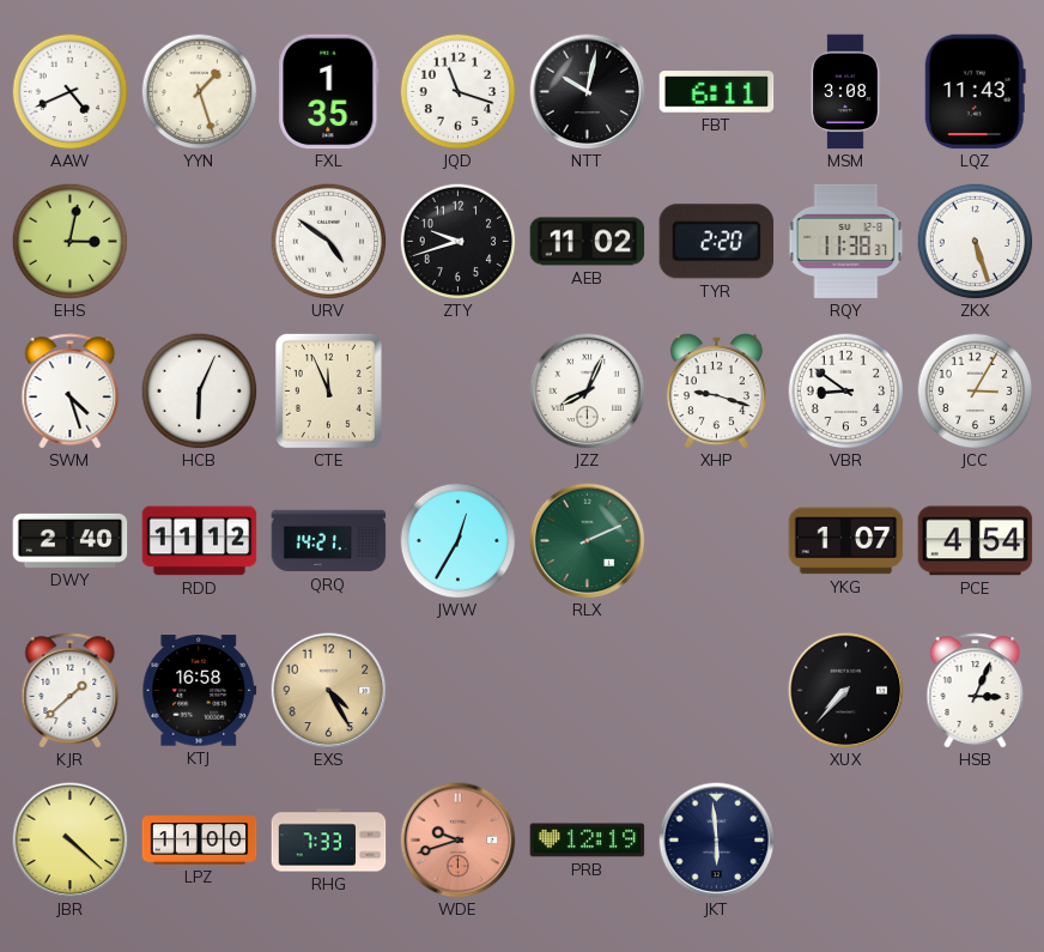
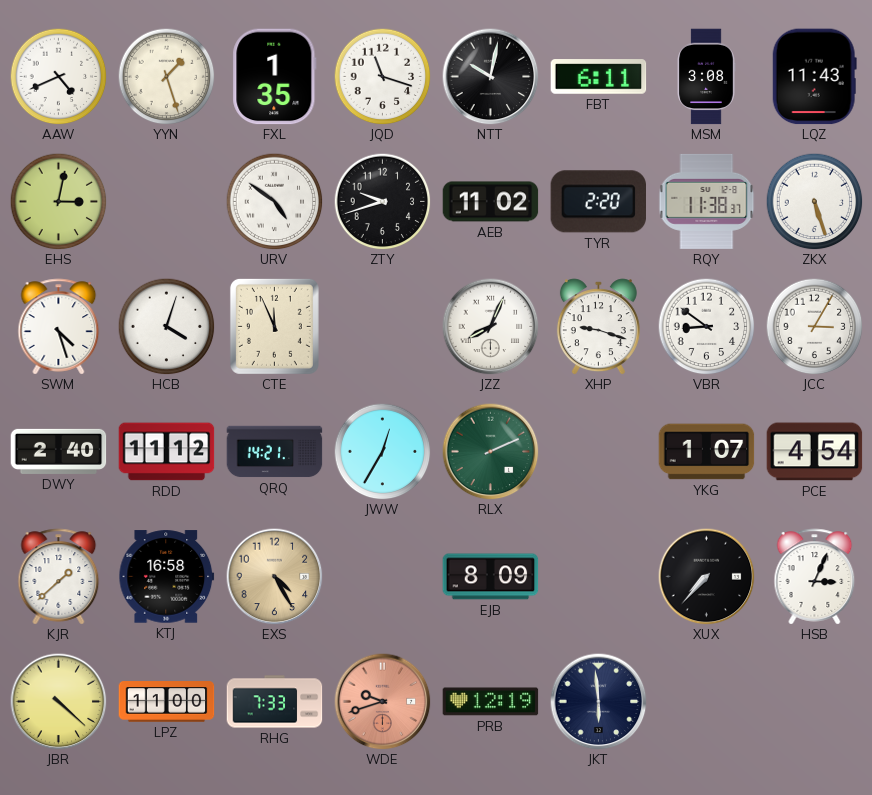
HCB: 6:04 -> 4:03
EJB: none -> 8:09
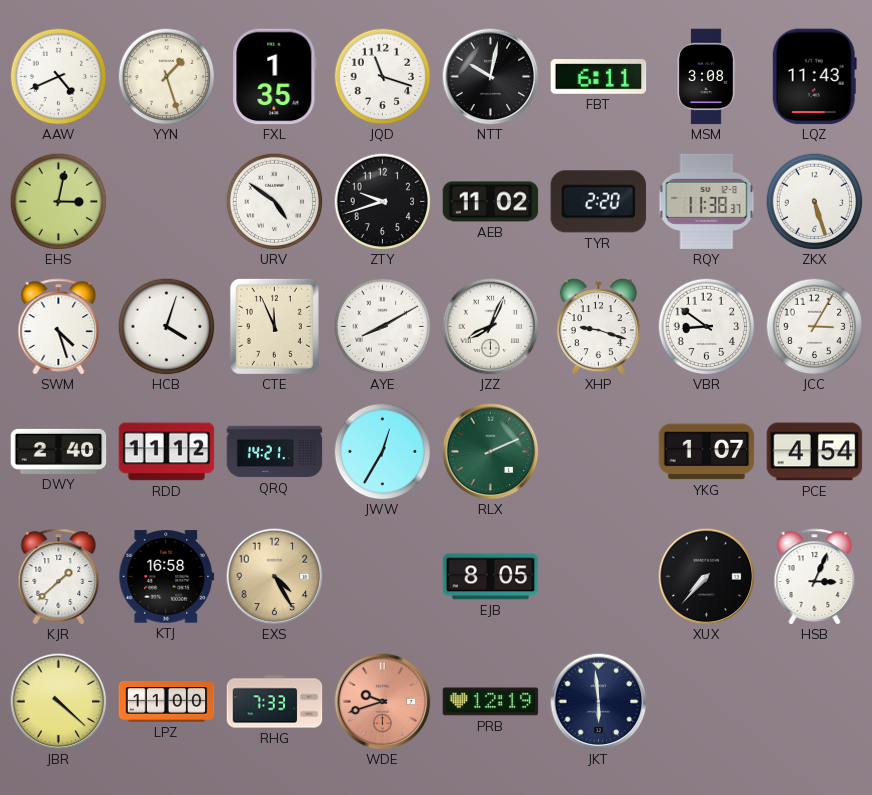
AYE: none -> 8:10
EJB: 8:09 -> 8:05
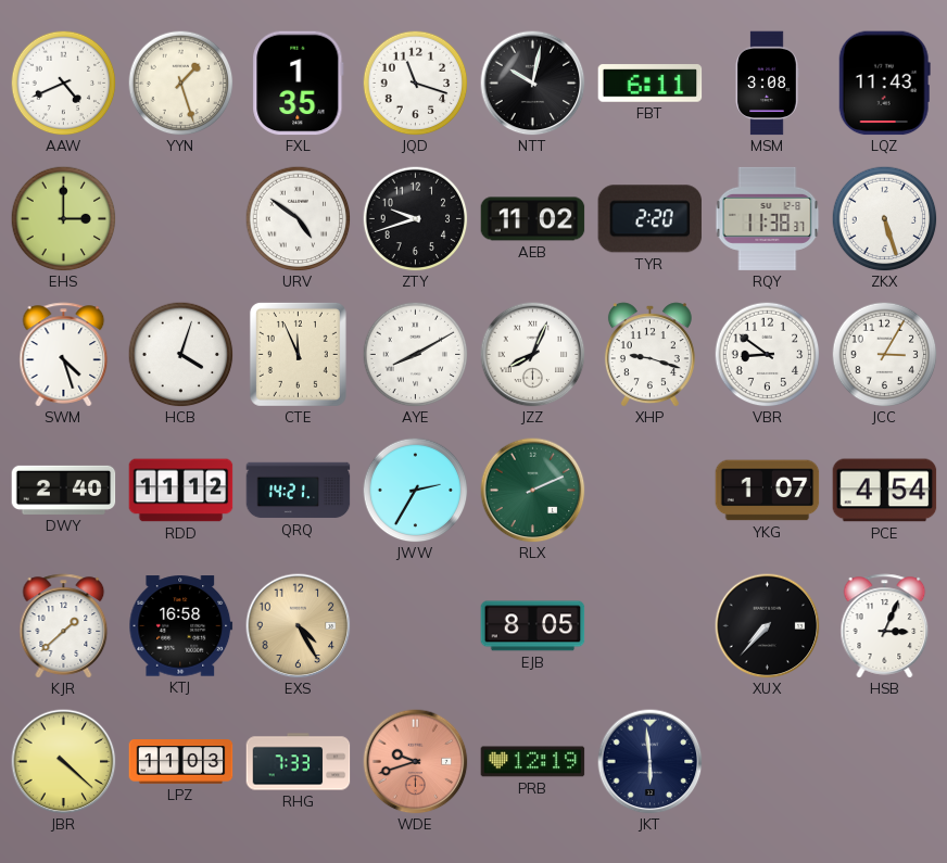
EHS: 3:02 -> 3:00
JWW: 12:35 -> 2:35
LPZ: 11:00 -> 11:03
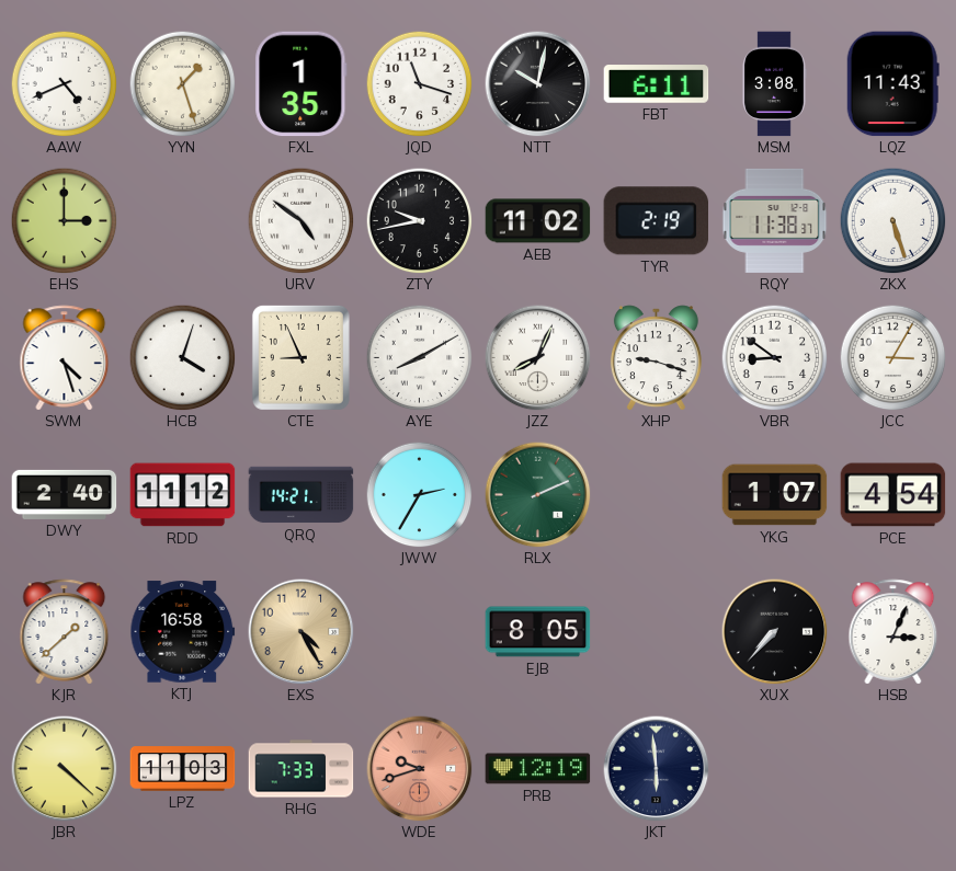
ZTY: 9:42 -> 9:43
TYR: 2:20 -> 2:19
CTE: 11:56 -> 8:56
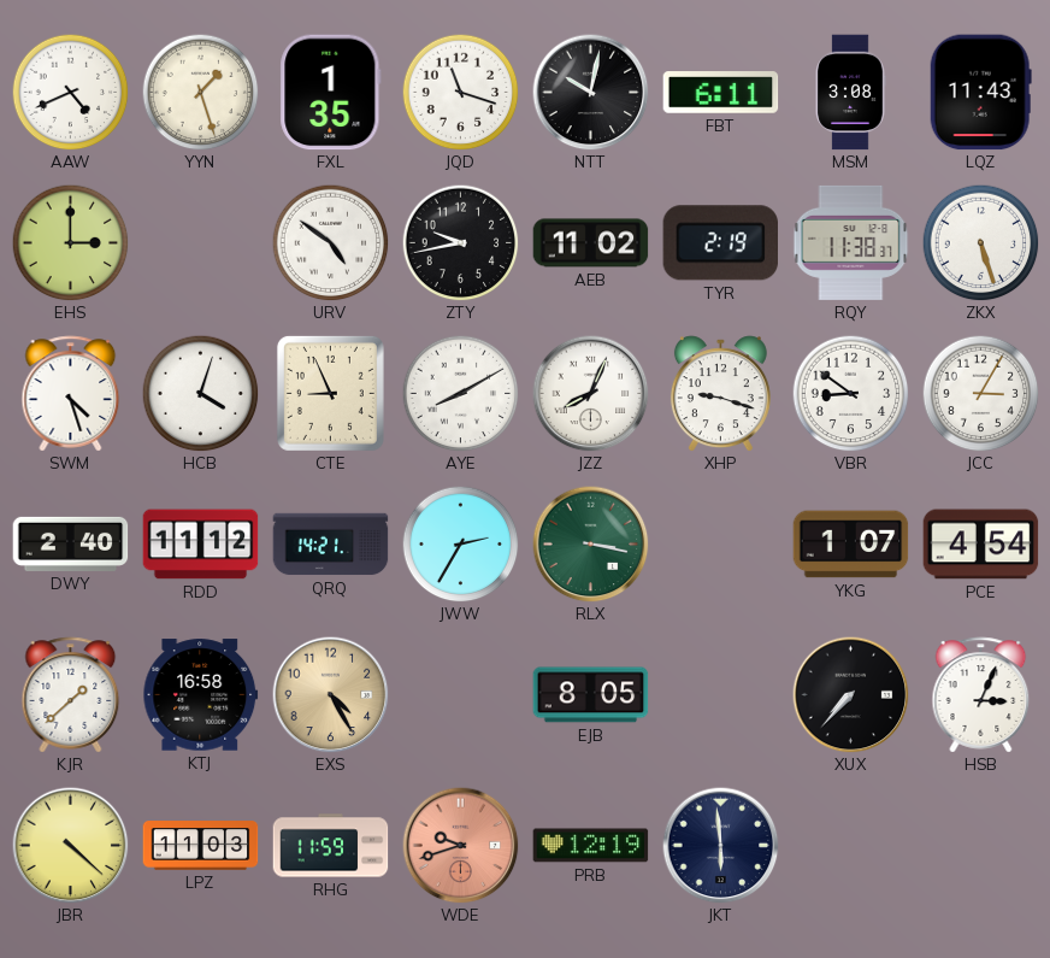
RLX: 2:11 -> 3:17
RHG: 7:33 -> 11:59
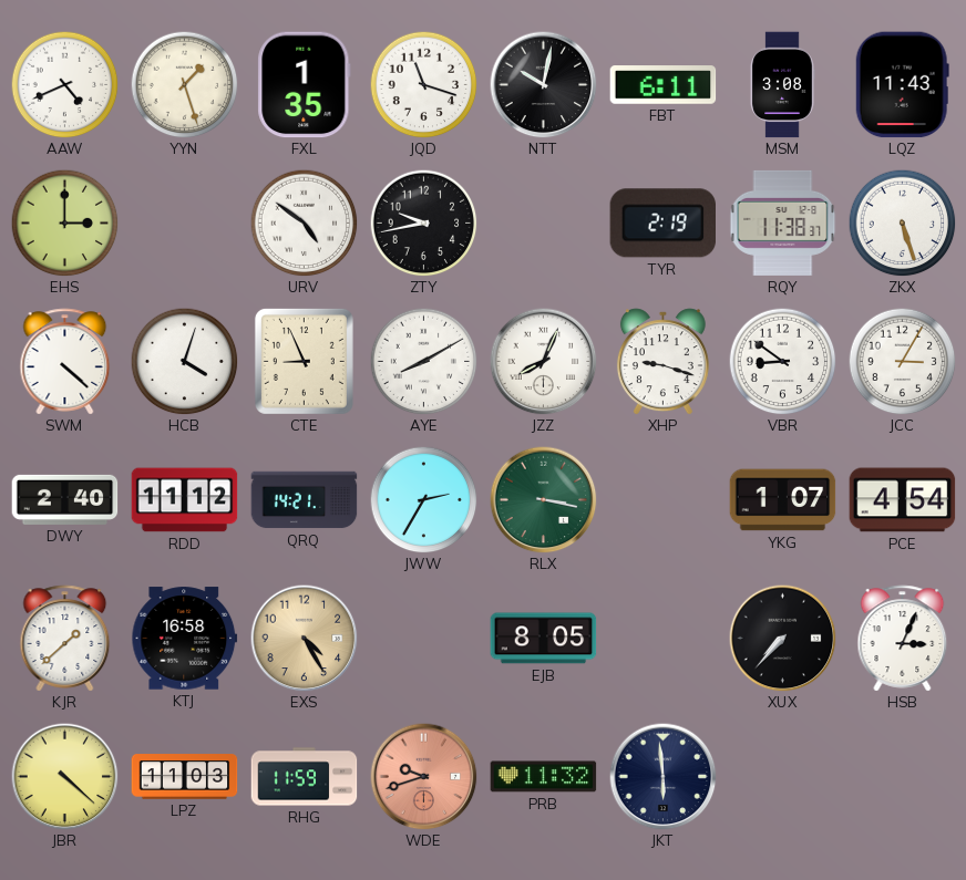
AEB: 11:02 -> none
SWM: 4:27 -> 4:22
PRB: 12:19 -> 11:32
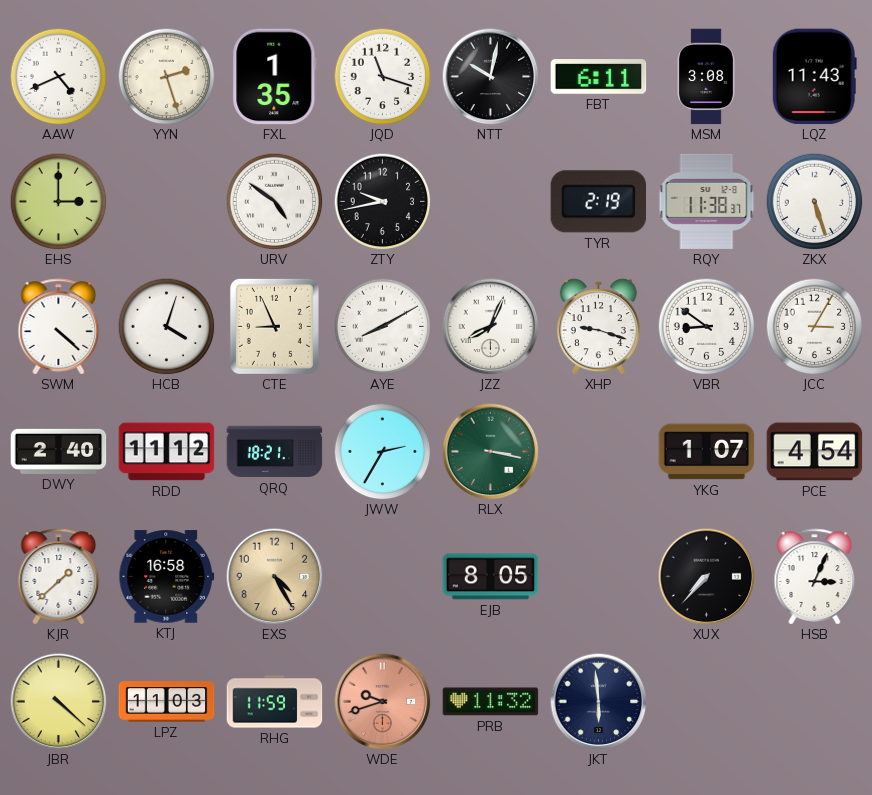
YYN: 1:27 -> 2:27
QRQ: 14:21 -> 18:21
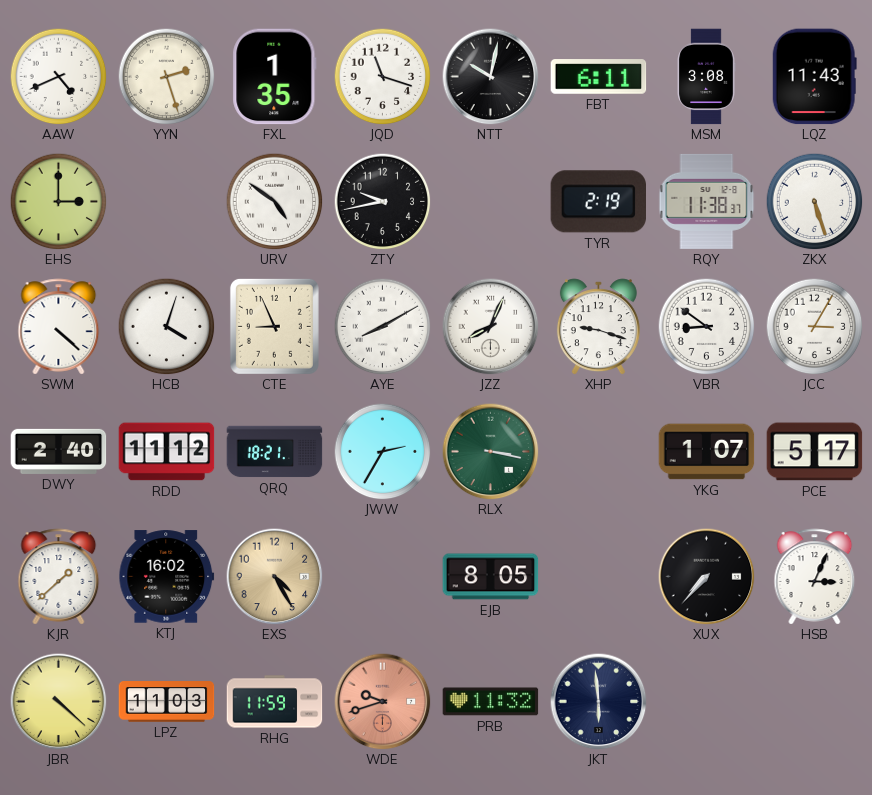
PCE: 4:54 -> 5:17
KTJ: 16:58 -> 16:02
